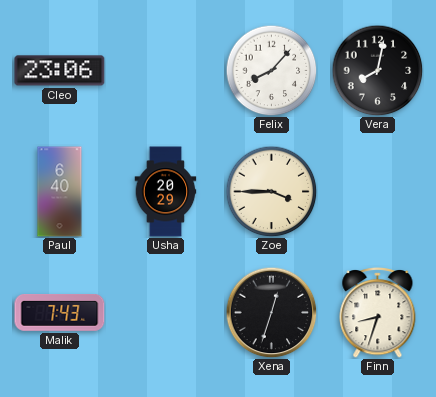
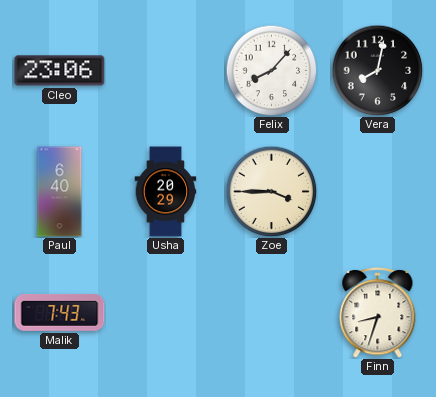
Xena: 12:33 -> none
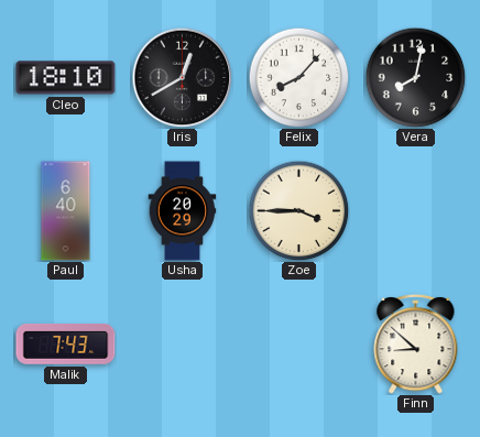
Cleo: 23:06 -> 18:10
Iris: none -> 12:40
Finn: 8:33 -> 8:52
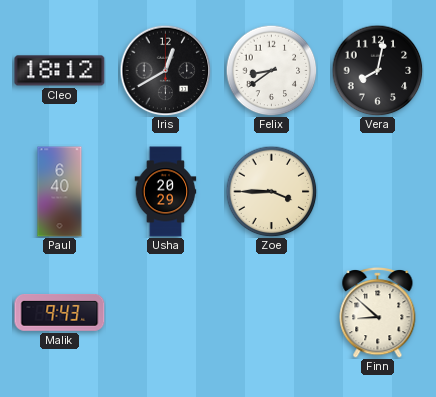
Cleo: 18:10 -> 18:12
Felix: 8:07 -> 8:39
Malik: 7:43 -> 9:43
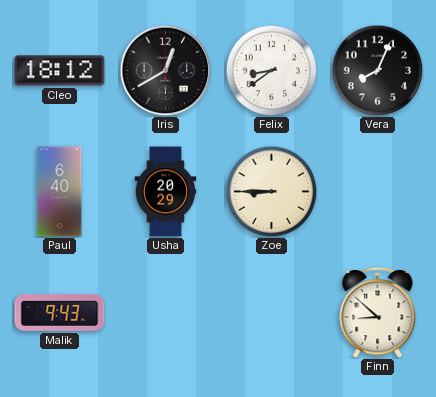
Vera: 8:02 -> 8:04
Zoe: 3:45 -> 8:45
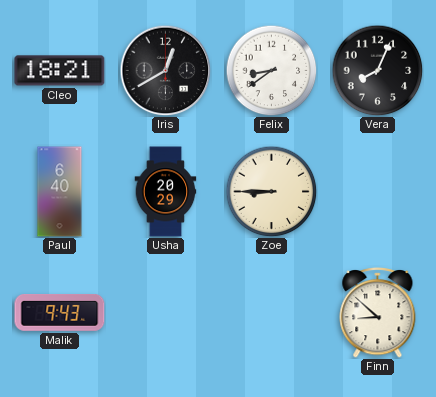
Cleo: 18:12 -> 18:21
